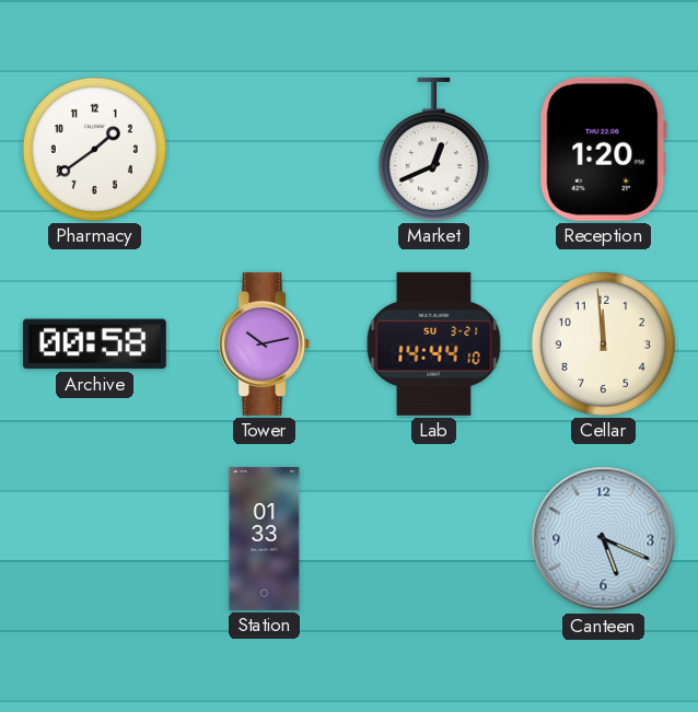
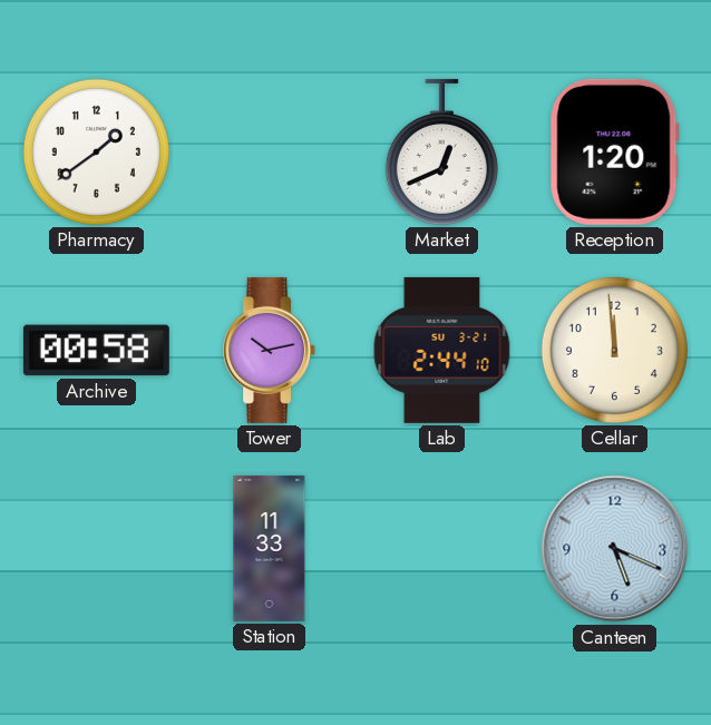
Lab: 14:44 -> 2:44
Station: 01:33 -> 11:33
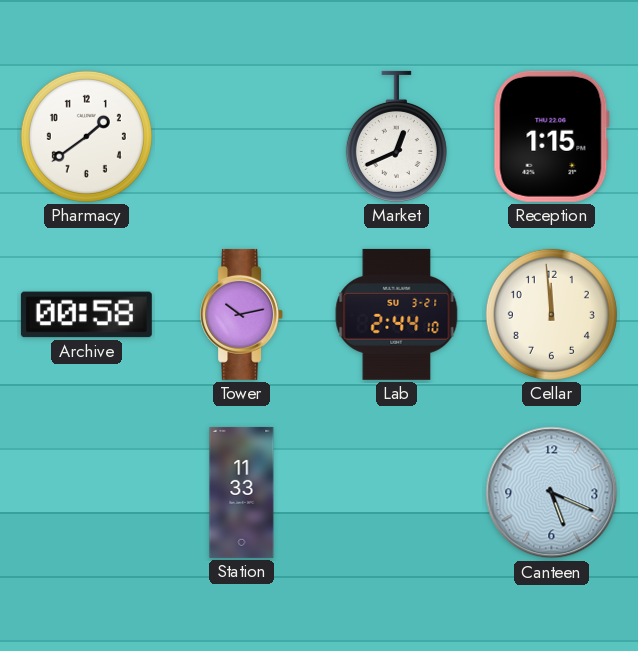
Reception: 1:20 -> 1:15
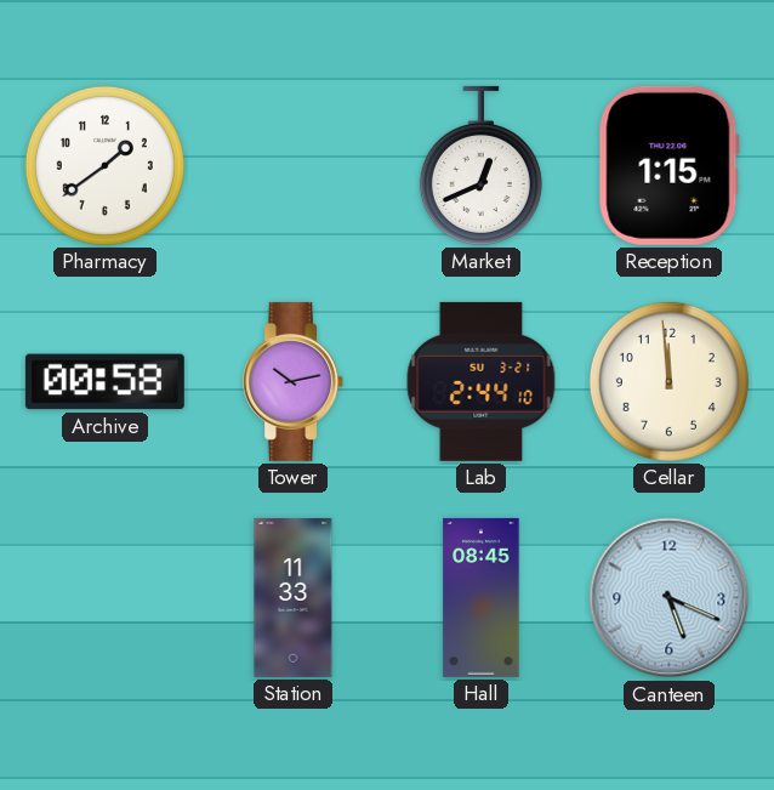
Hall: none -> 08:45
